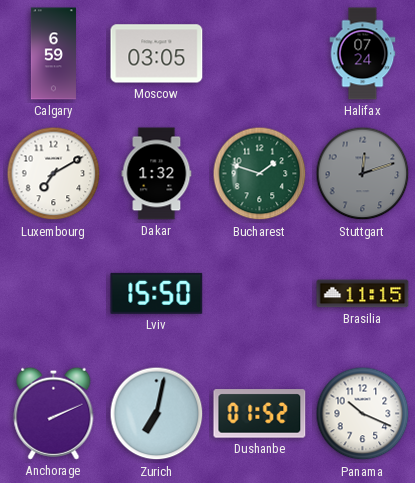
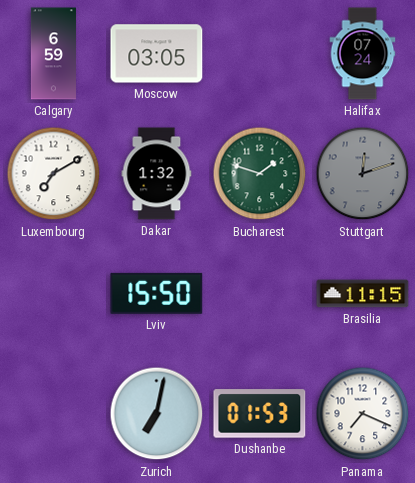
Anchorage: 2:11 -> none
Dushanbe: 01:52 -> 01:53
Panama: 10:19 -> 7:19
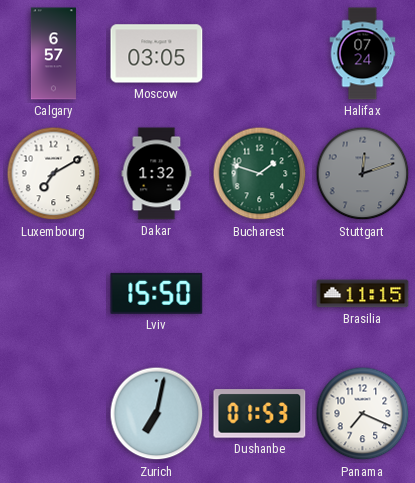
Calgary: 6:59 -> 6:57
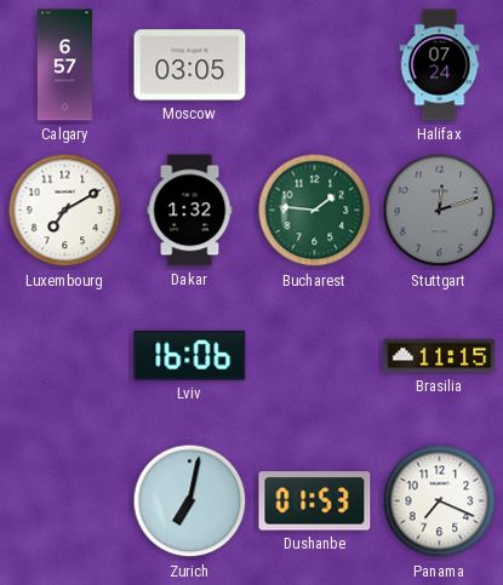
Bucharest: 1:48 -> 1:46
Lviv: 15:50 -> 16:06
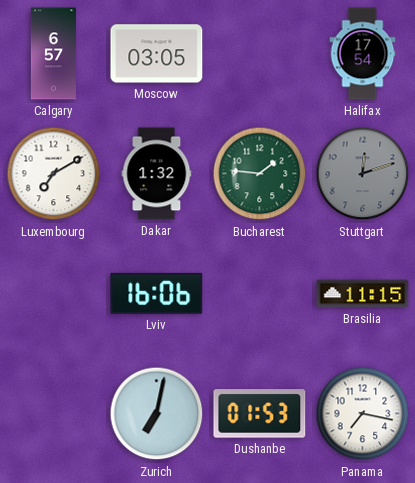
Halifax: 07:24 -> 17:54
Panama: 7:19 -> 7:17
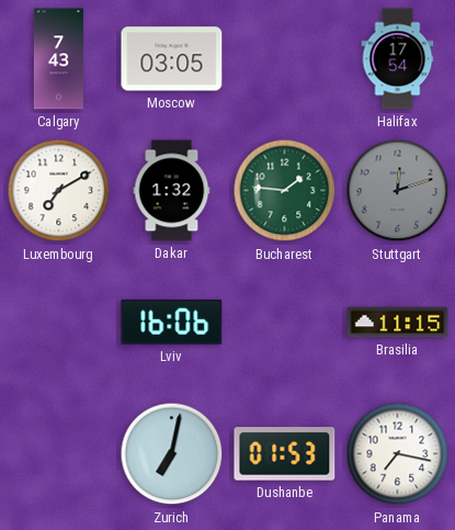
Calgary: 6:57 -> 7:43
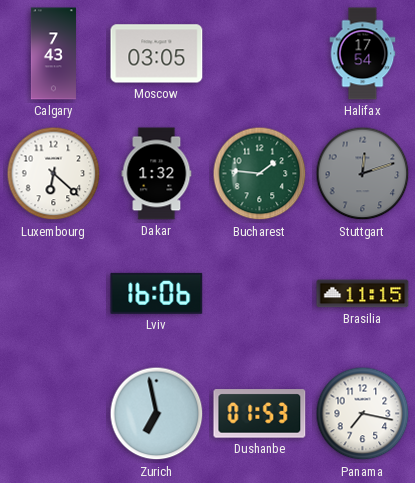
Luxembourg: 7:10 -> 6:22
Zurich: 7:02 -> 6:58
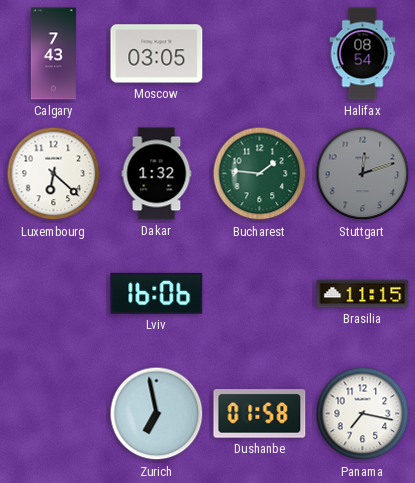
Halifax: 17:54 -> 08:54
Dushanbe: 01:53 -> 01:58
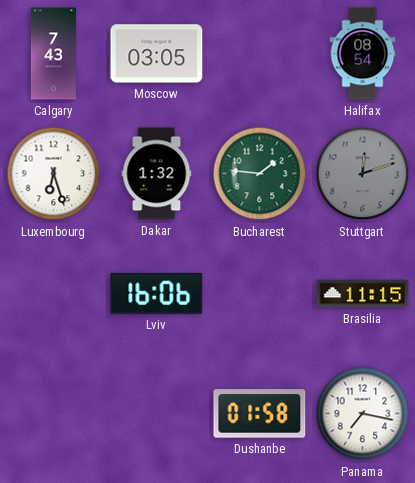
Luxembourg: 6:22 -> 6:27
Zurich: 6:58 -> none
